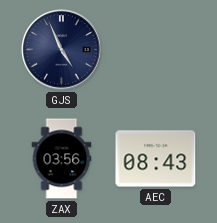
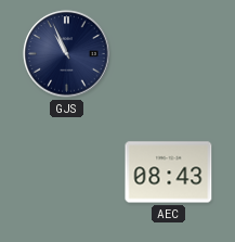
GJS: 4:56 -> 10:56
ZAX: 03:56 -> none
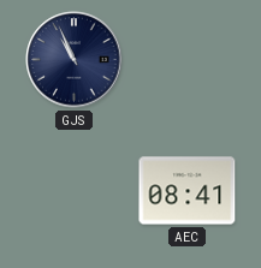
AEC: 08:43 -> 08:41
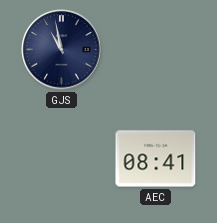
GJS: 10:56 -> 10:58
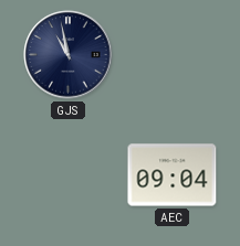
AEC: 08:41 -> 09:04
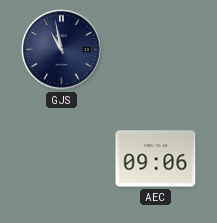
AEC: 09:04 -> 09:06
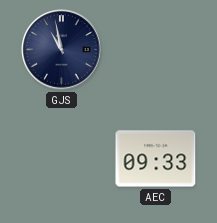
AEC: 09:06 -> 09:33
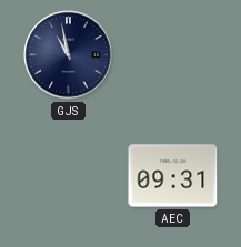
AEC: 09:33 -> 09:31
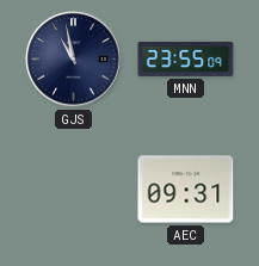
MNN: none -> 23:55
